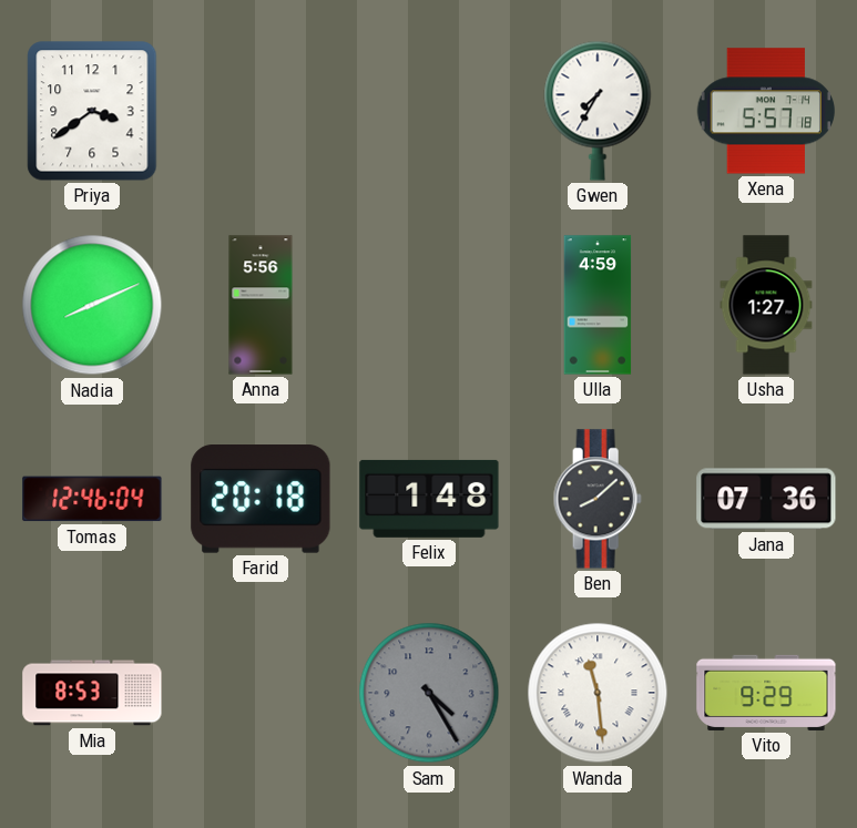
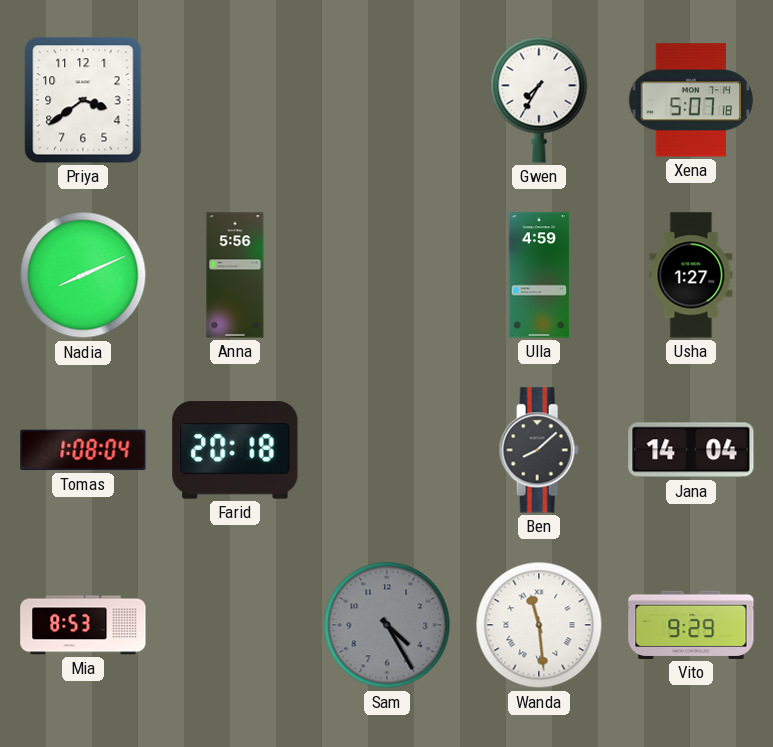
Xena: 5:57 -> 5:07
Tomas: 12:46 -> 1:08
Felix: 1:48 -> none
Jana: 07:36 -> 14:04
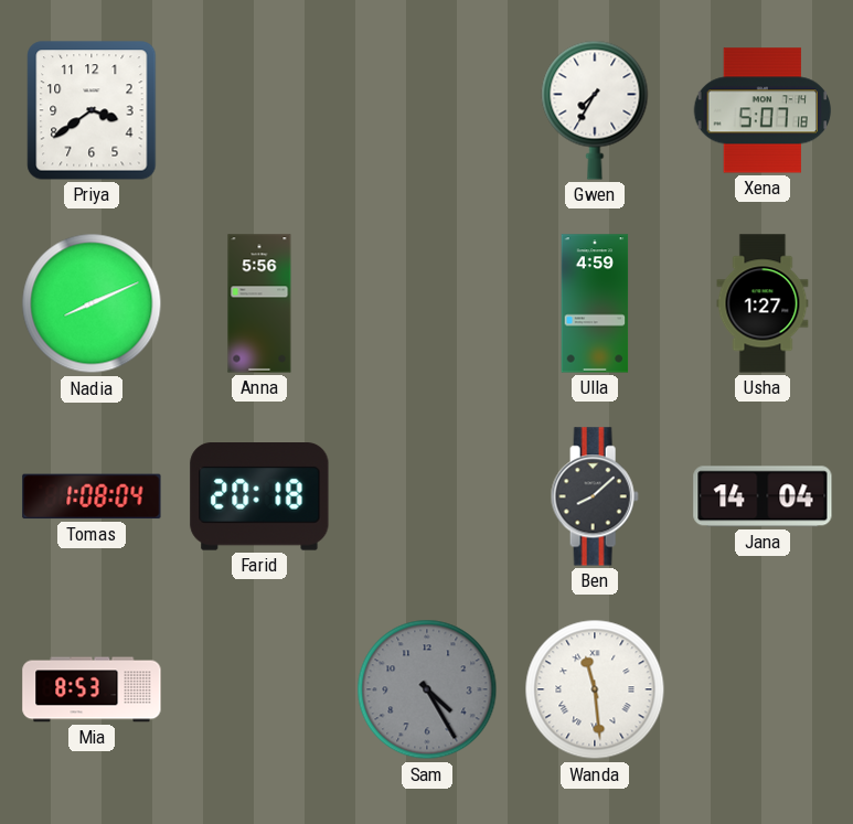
Vito: 9:29 -> none
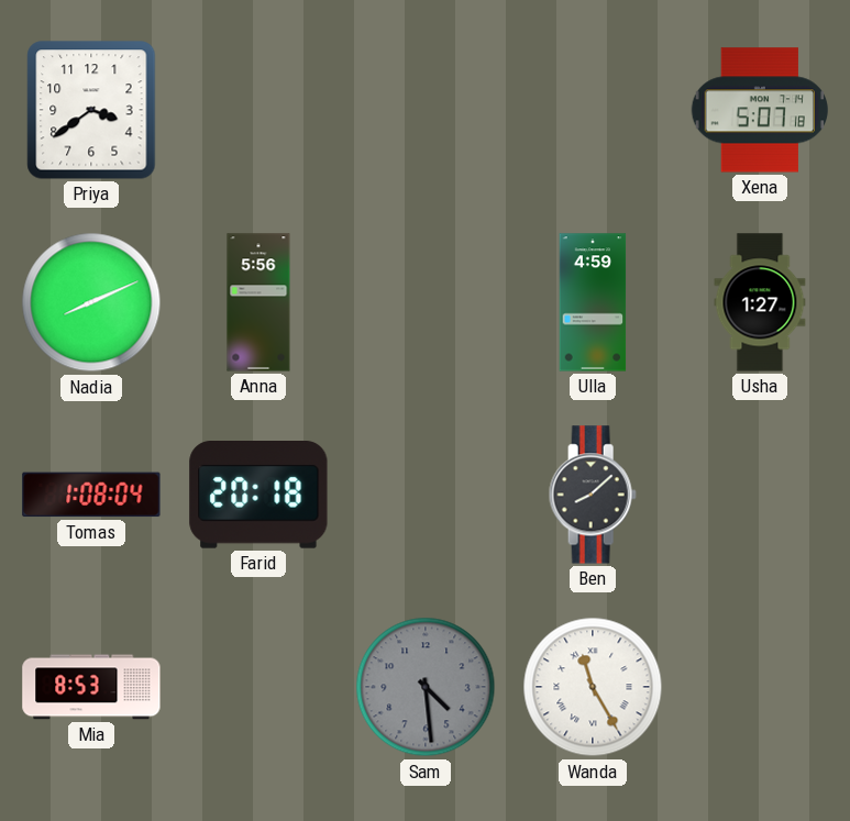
Gwen: 7:35 -> none
Jana: 14:04 -> none
Sam: 4:25 -> 4:29
Wanda: 11:29 -> 11:25
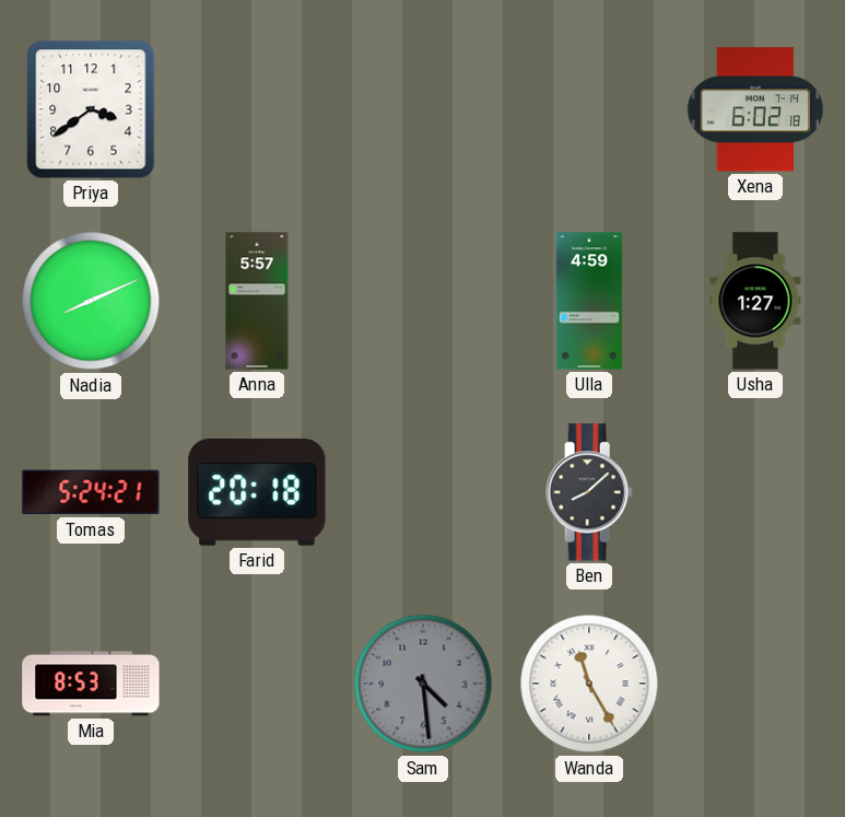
Xena: 5:07 -> 6:02
Anna: 5:56 -> 5:57
Tomas: 1:08 -> 5:24
